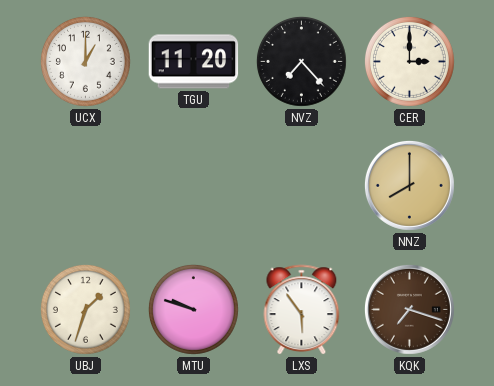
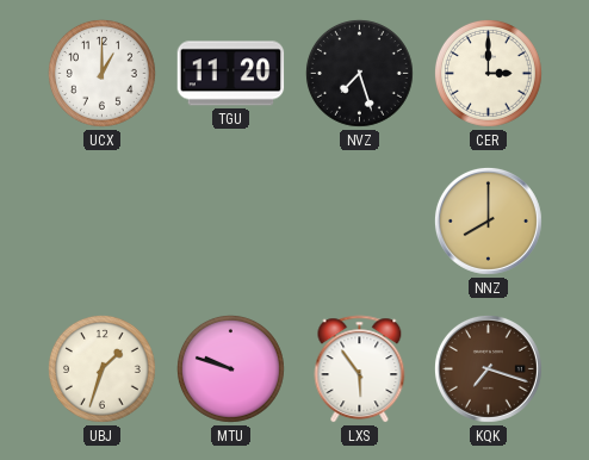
NVZ: 7:23 -> 7:27
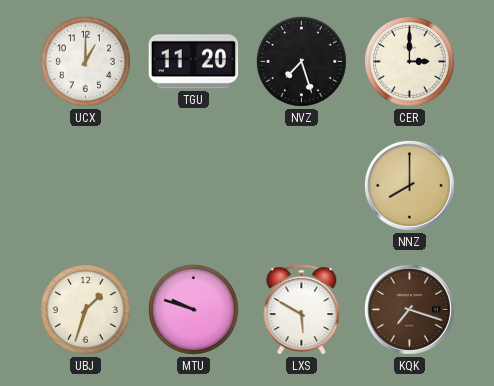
LXS: 5:54 -> 5:50
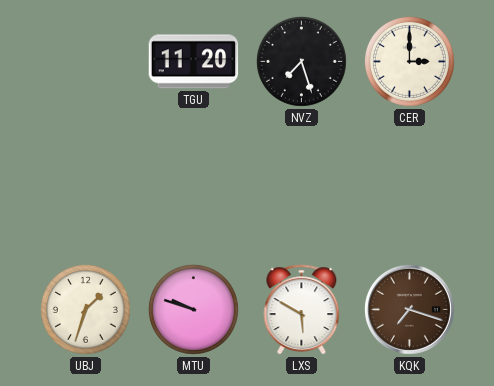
UCX: 1:00 -> none
NNZ: 8:00 -> none
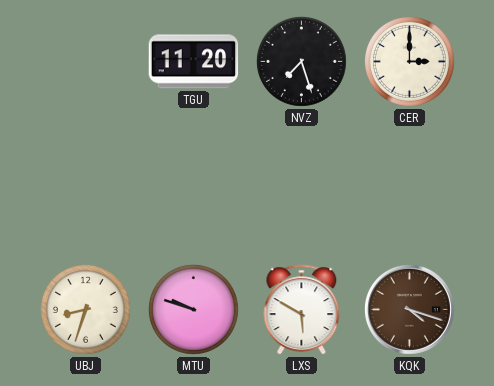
UBJ: 1:33 -> 8:33
KQK: 7:18 -> 4:18
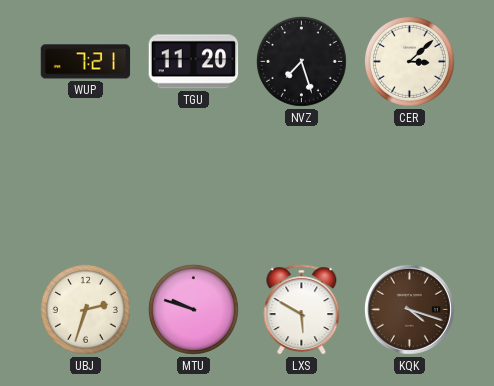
WUP: none -> 7:21
CER: 3:00 -> 3:08
UBJ: 8:33 -> 2:33
